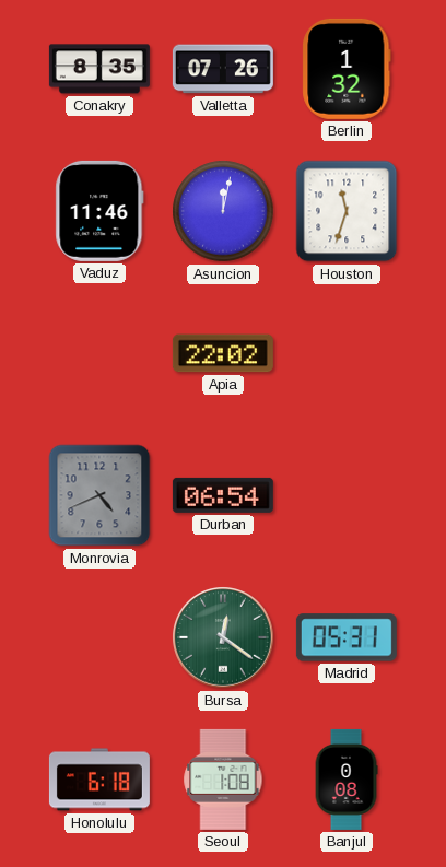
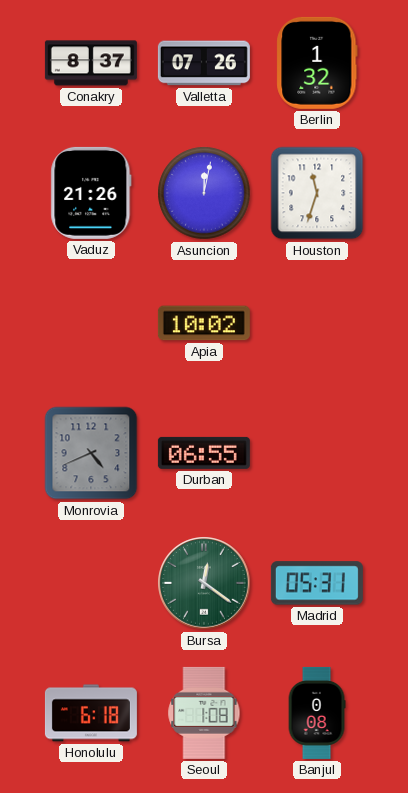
Conakry: 8:35 -> 8:37
Vaduz: 11:46 -> 21:26
Apia: 22:02 -> 10:02
Durban: 06:54 -> 06:55
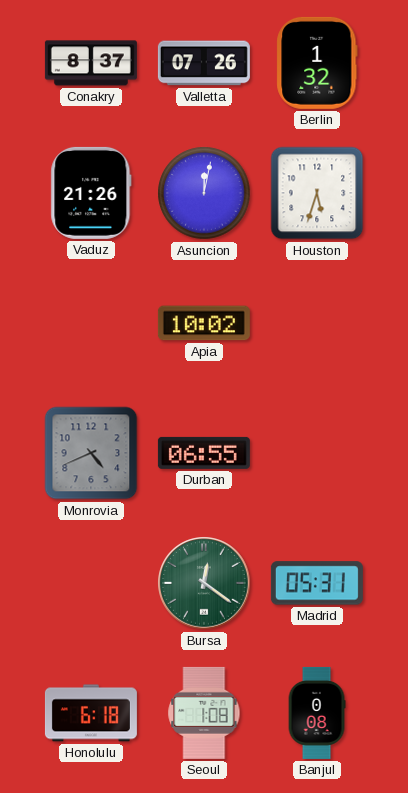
Houston: 11:33 -> 5:33
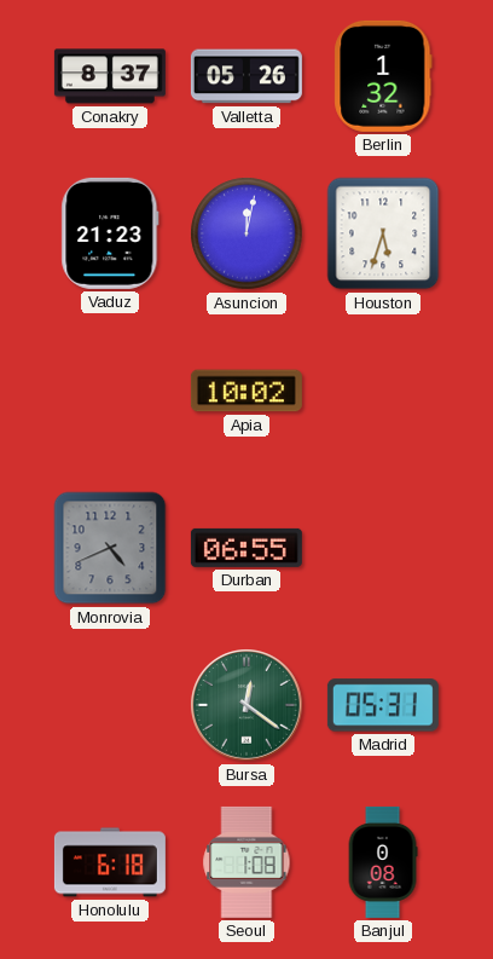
Valletta: 07:26 -> 05:26
Vaduz: 21:26 -> 21:23
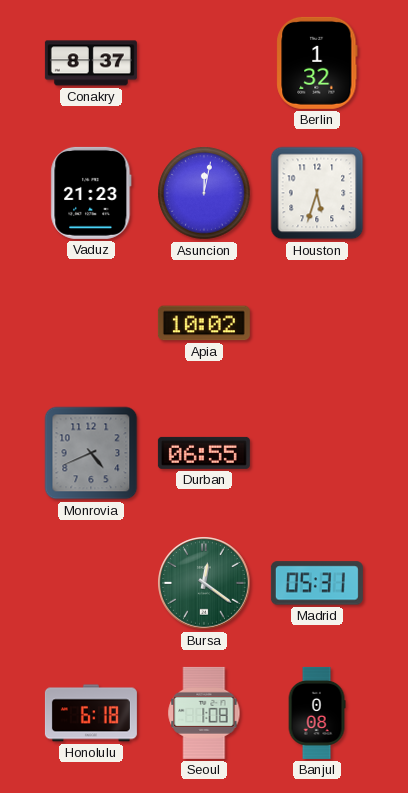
Valletta: 05:26 -> none
